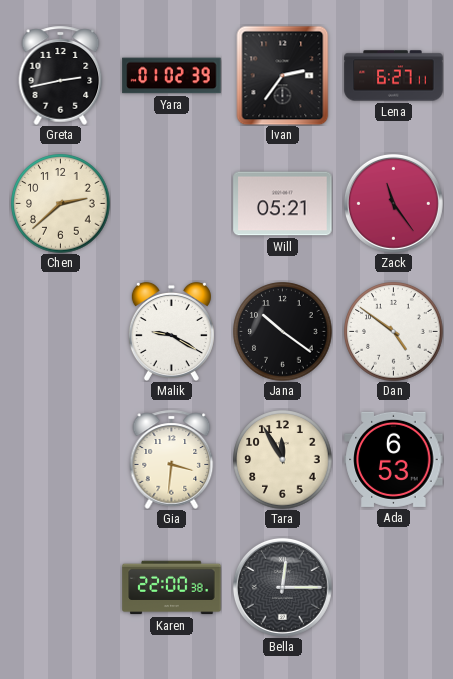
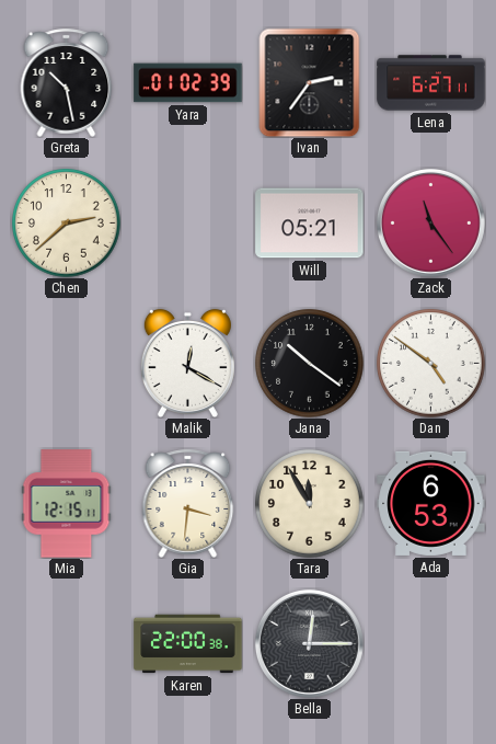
Greta: 2:43 -> 10:28
Malik: 9:20 -> 12:20
Mia: none -> 12:15
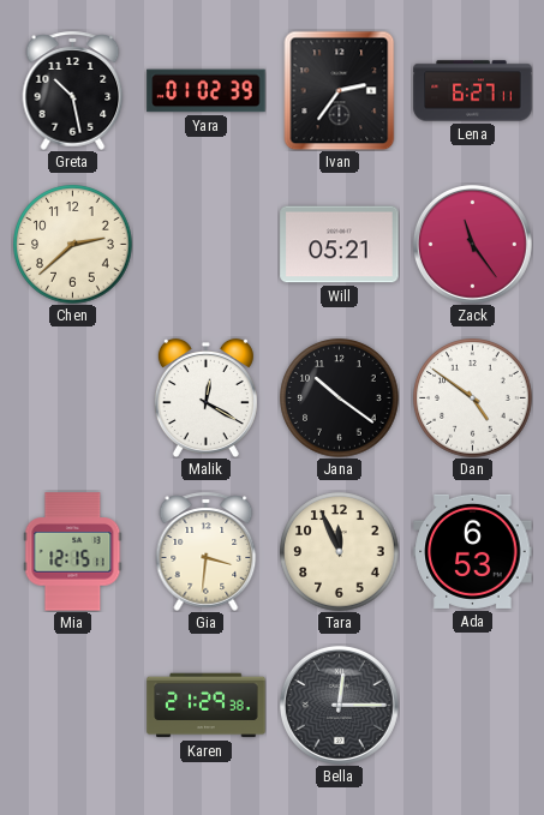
Tara: 11:55 -> 11:56
Karen: 22:00 -> 21:29
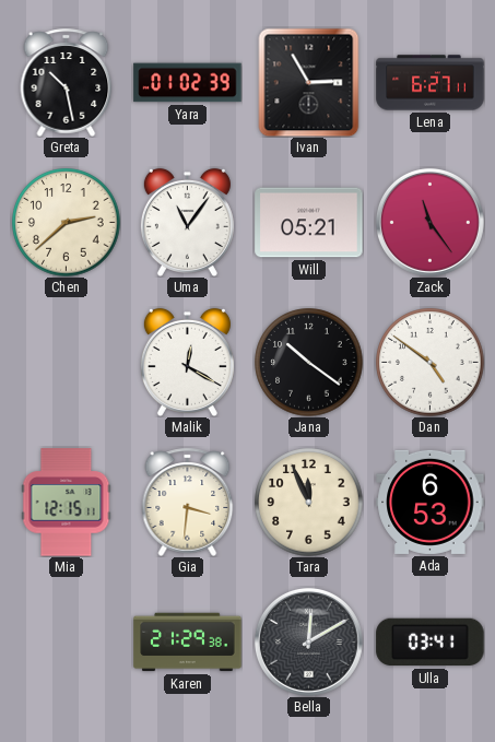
Ivan: 2:36 -> 2:55
Uma: none -> 11:06
Bella: 12:15 -> 12:10
Ulla: none -> 03:41
